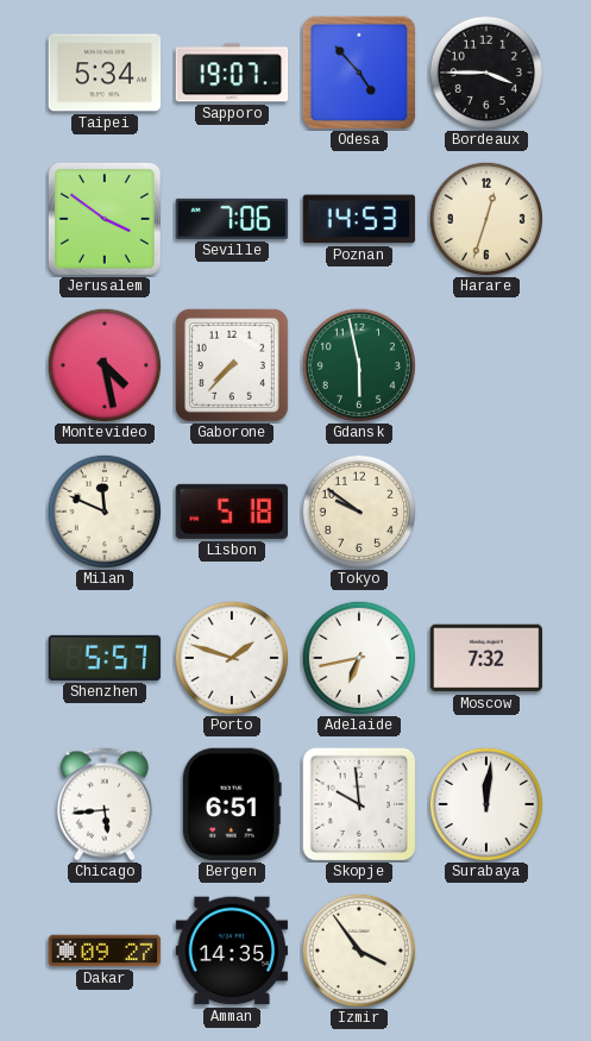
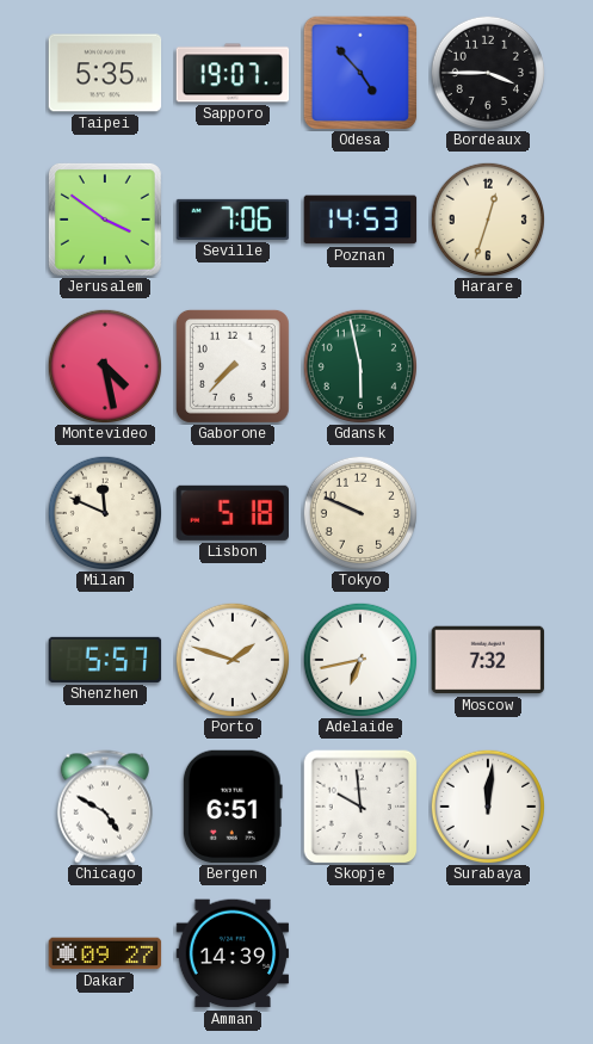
Taipei: 5:34 -> 5:35
Tokyo: 9:51 -> 9:49
Chicago: 5:44 -> 4:50
Amman: 14:35 -> 14:39
Izmir: 3:54 -> none
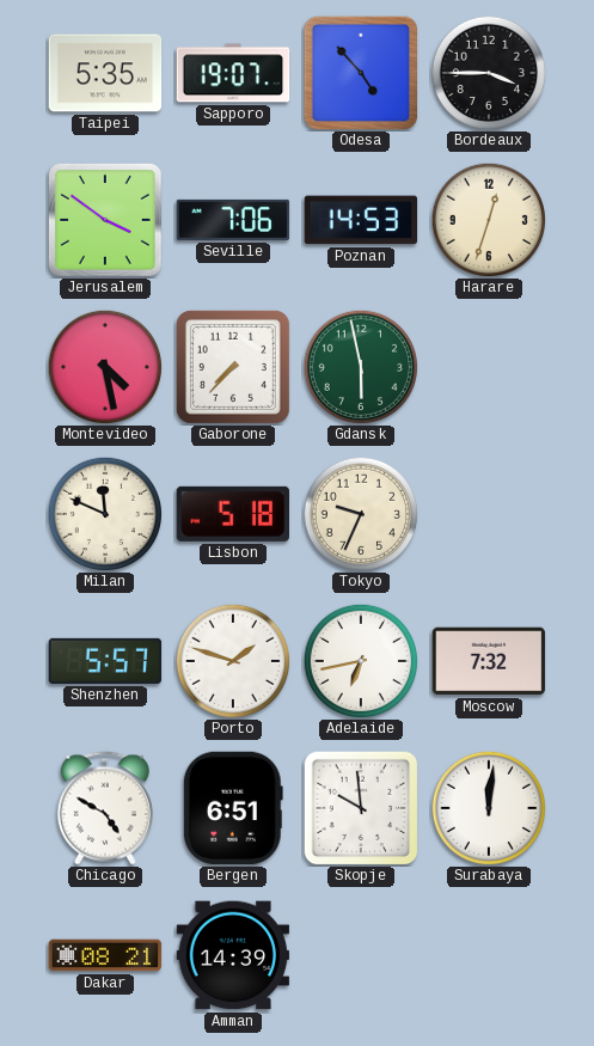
Tokyo: 9:49 -> 9:34
Dakar: 09:27 -> 08:21
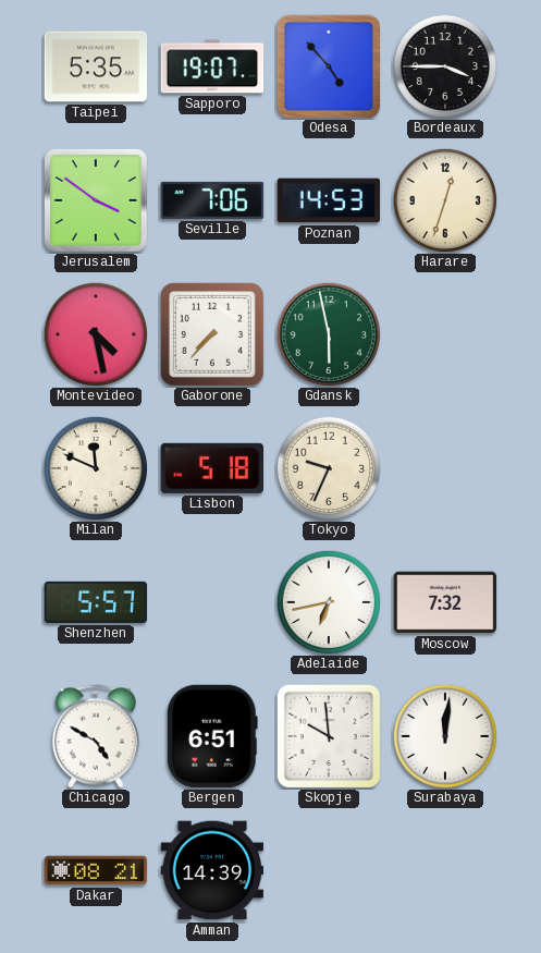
Porto: 1:48 -> none
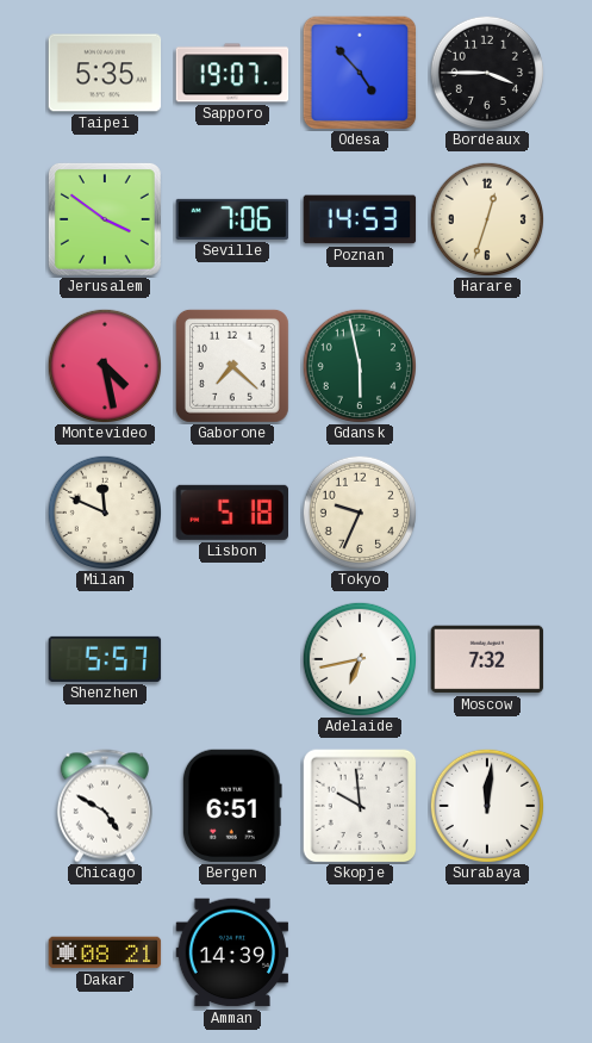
Gaborone: 7:37 -> 7:22
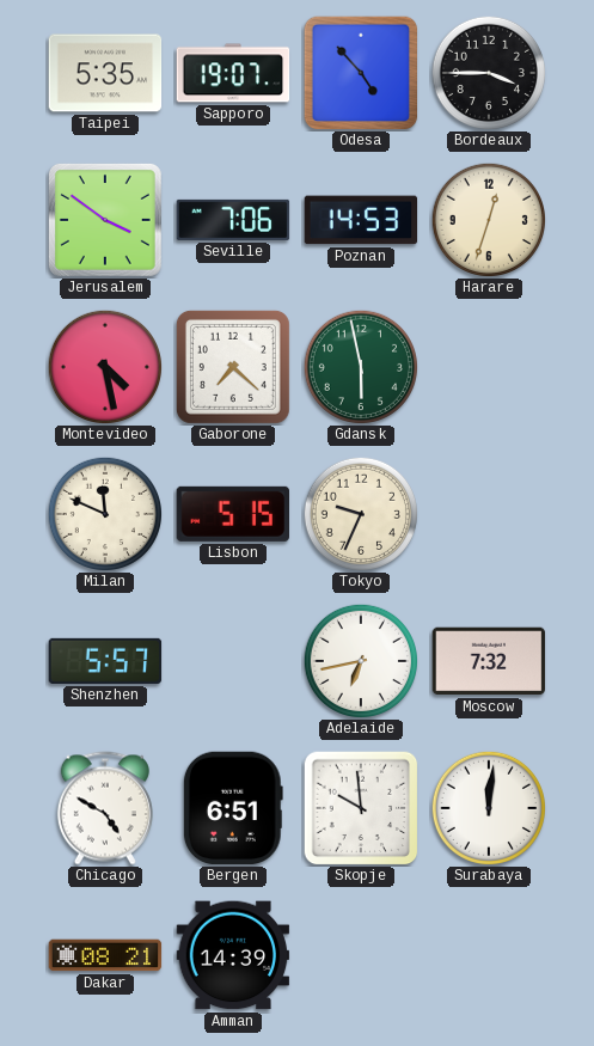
Lisbon: 5:18 -> 5:15
